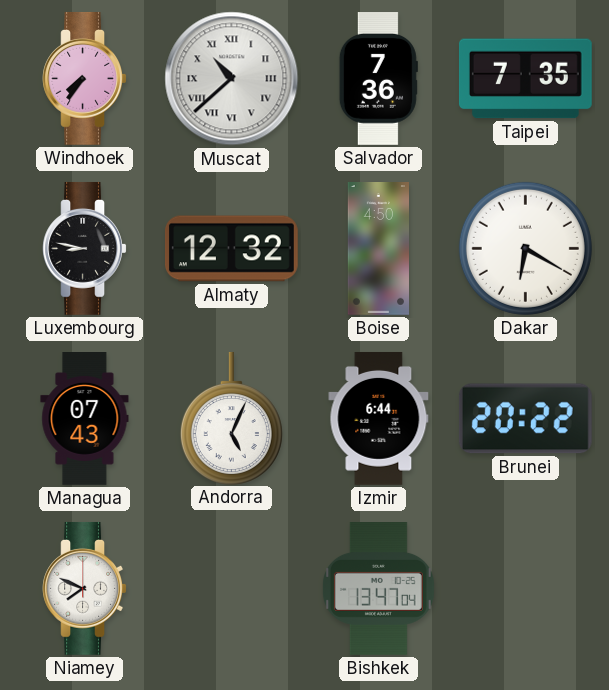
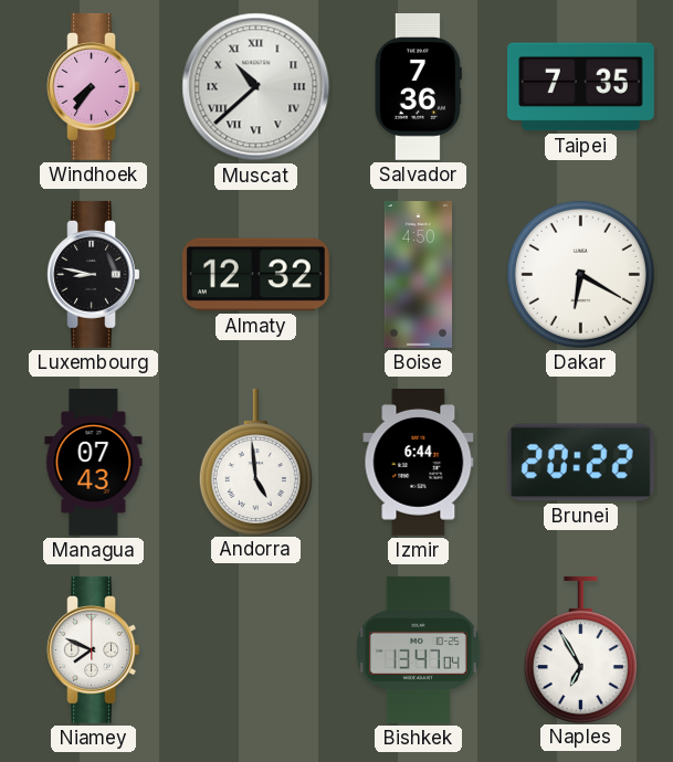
Andorra: 5:04 -> 4:59
Naples: none -> 6:55
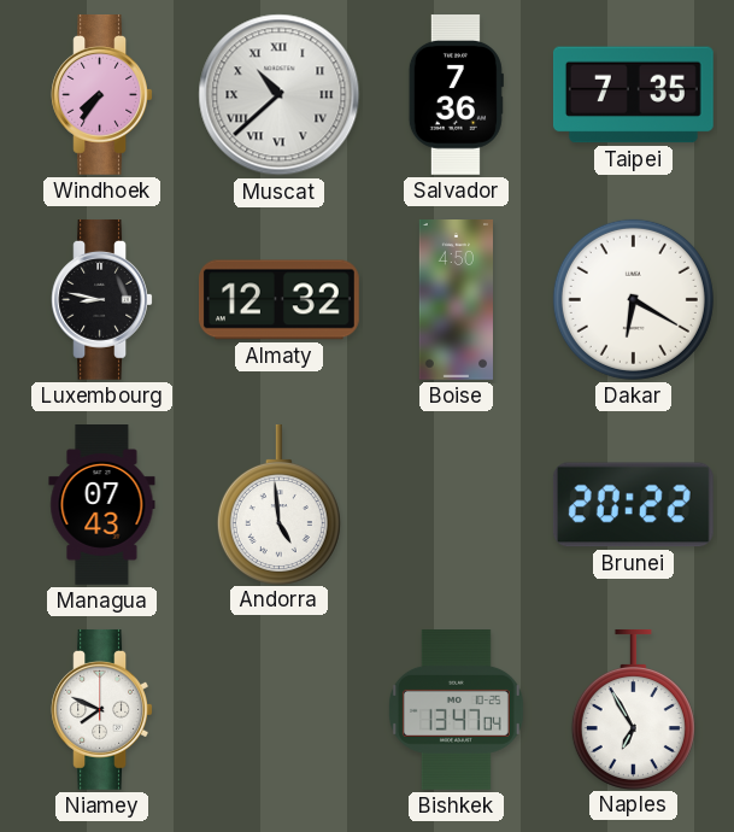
Izmir: 6:44 -> none
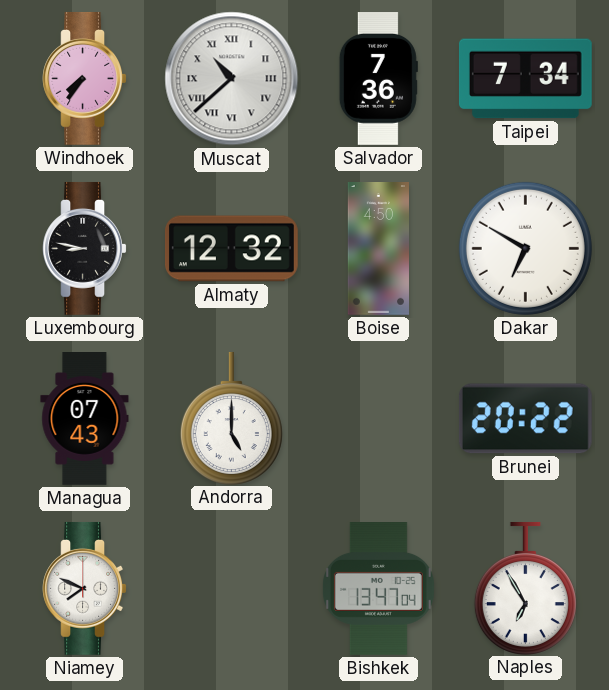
Taipei: 7:35 -> 7:34
Dakar: 6:20 -> 6:50
Andorra: 4:59 -> 5:00
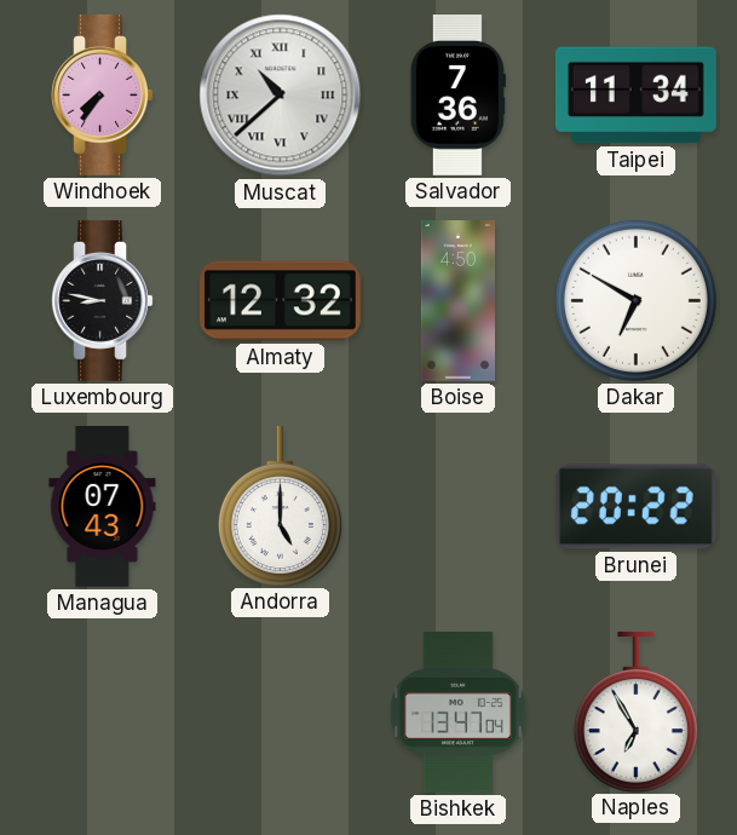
Taipei: 7:34 -> 11:34
Niamey: 7:49 -> none
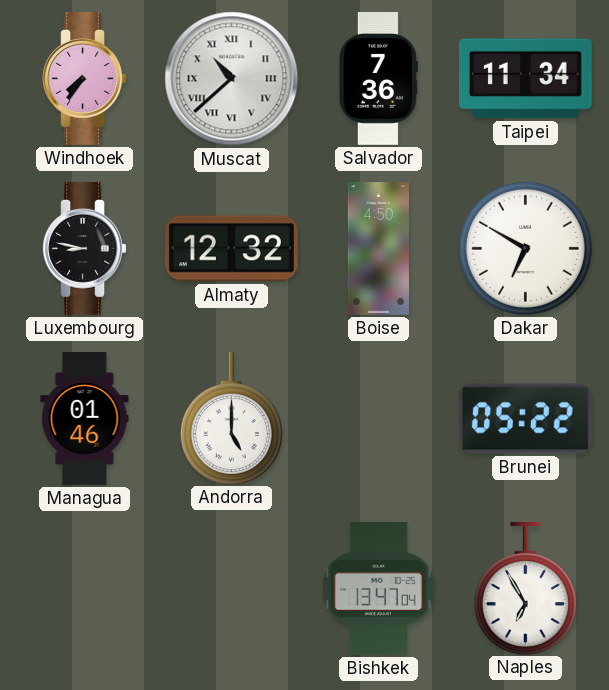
Managua: 07:43 -> 01:46
Brunei: 20:22 -> 05:22
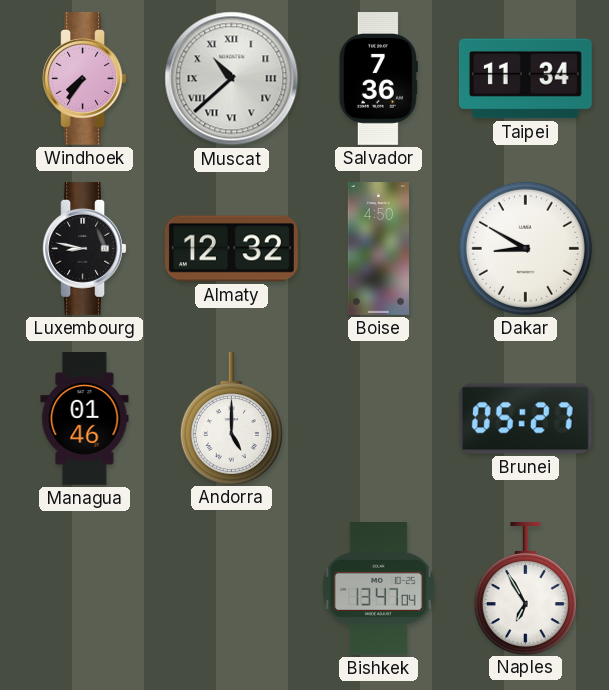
Dakar: 6:50 -> 8:50
Brunei: 05:22 -> 05:27
